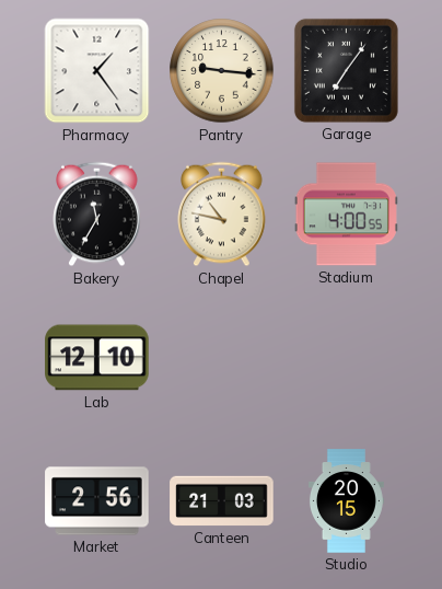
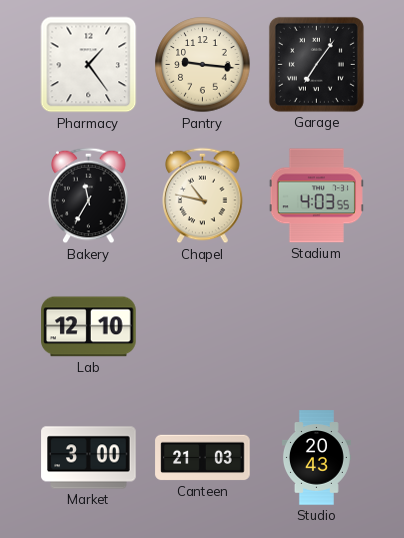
Stadium: 4:00 -> 4:03
Market: 2:56 -> 3:00
Studio: 20:15 -> 20:43
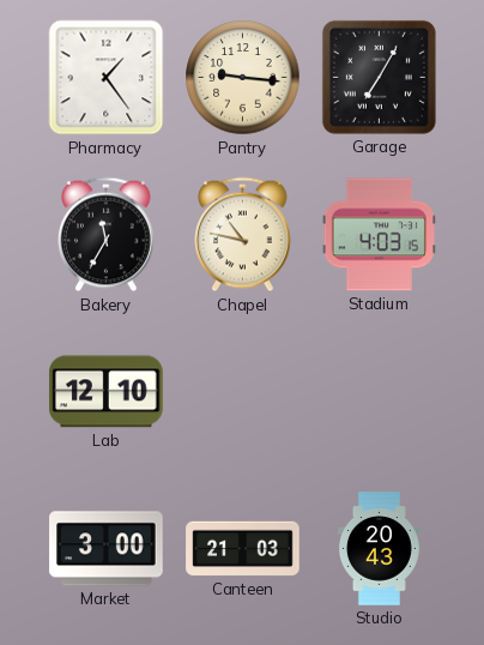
Garage: 7:06 -> 7:05
Stadium: 4:03:55 -> 4:03:15
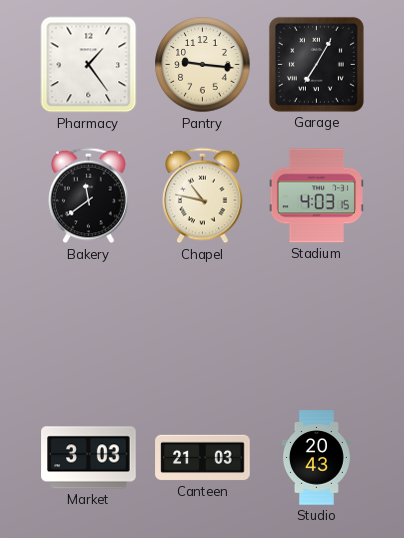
Bakery: 11:35 -> 11:39
Lab: 12:10 -> none
Market: 3:00 -> 3:03
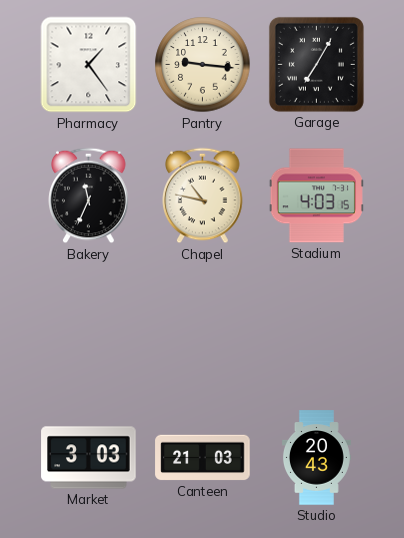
Bakery: 11:39 -> 11:34
